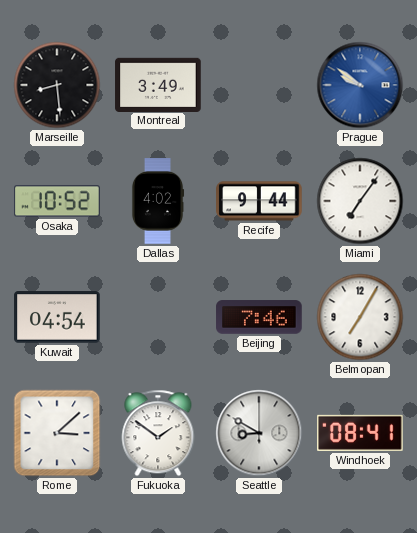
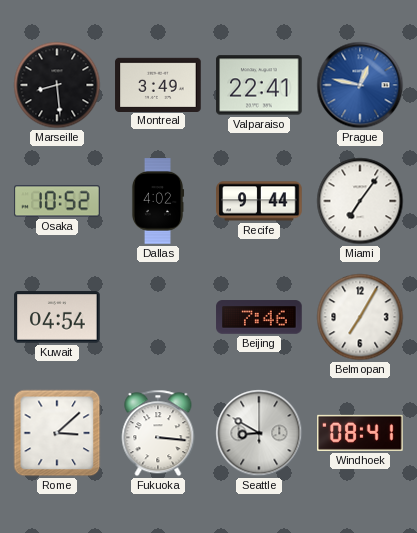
Valparaiso: none -> 22:41
Prague: 9:51 -> 12:47
Fukuoka: 1:51 -> 3:16
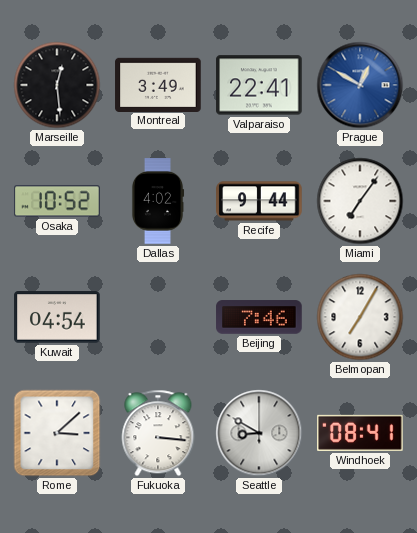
Marseille: 8:29 -> 12:29
Prague: 12:47 -> 12:50
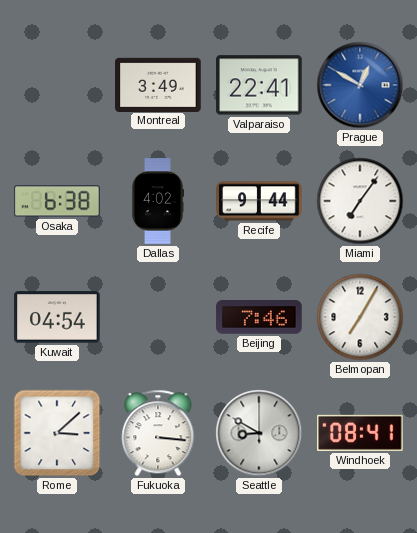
Marseille: 12:29 -> none
Osaka: 10:52 -> 6:38
